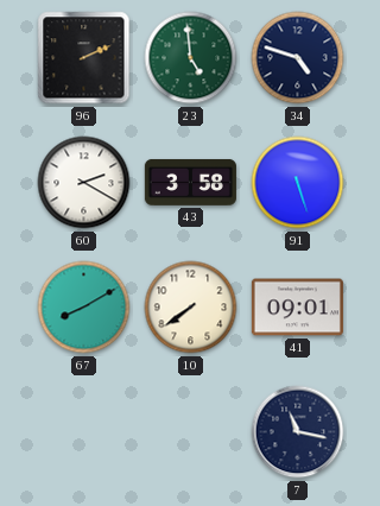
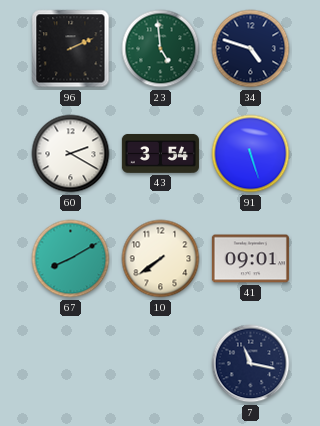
43: 3:58 -> 3:54
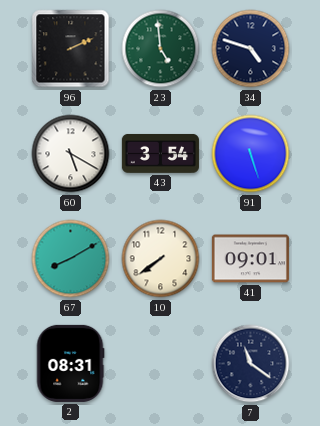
60: 2:20 -> 5:20
2: none -> 08:31
7: 11:17 -> 11:21
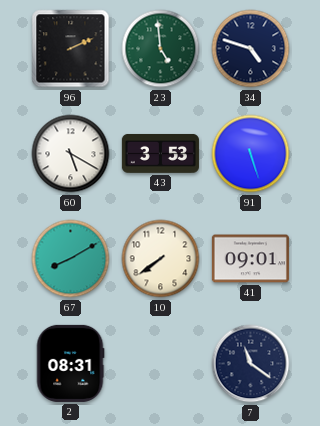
43: 3:54 -> 3:53
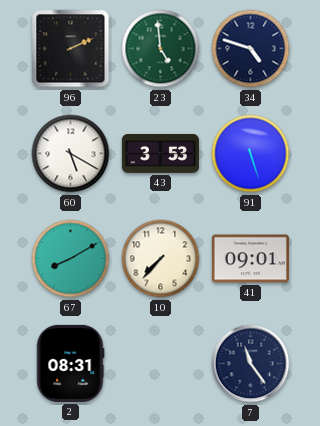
10: 7:39 -> 7:37
7: 11:21 -> 11:24
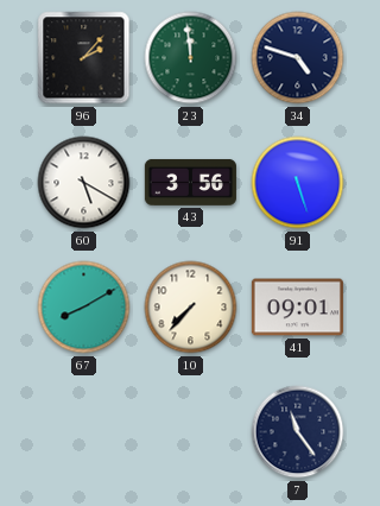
96: 2:11 -> 2:07
23: 4:59 -> 11:59
43: 3:53 -> 3:56
2: 08:31 -> none
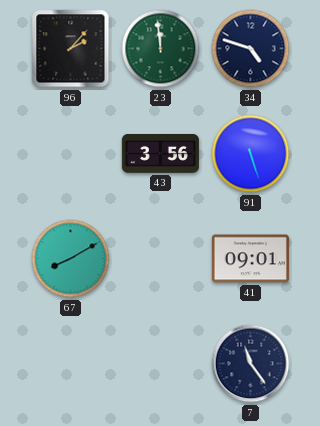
60: 5:20 -> none
10: 7:37 -> none
